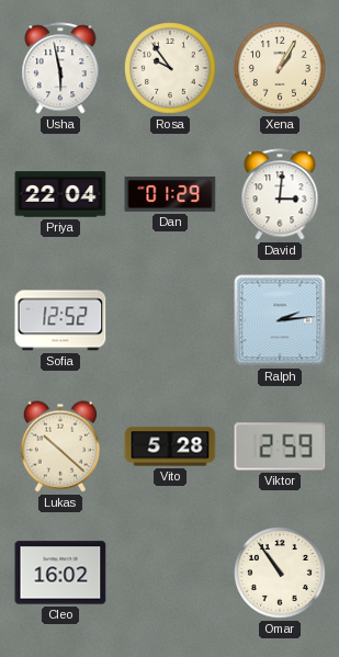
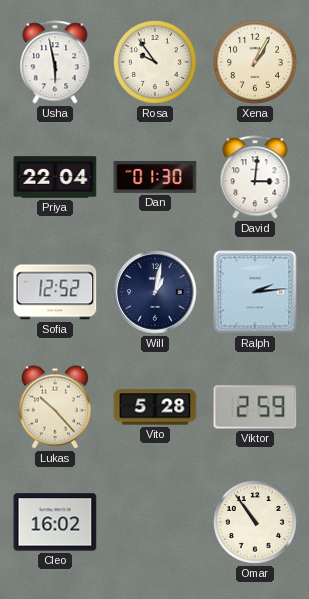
Dan: 01:29 -> 01:30
Will: none -> 1:02
Lukas: 10:22 -> 10:23
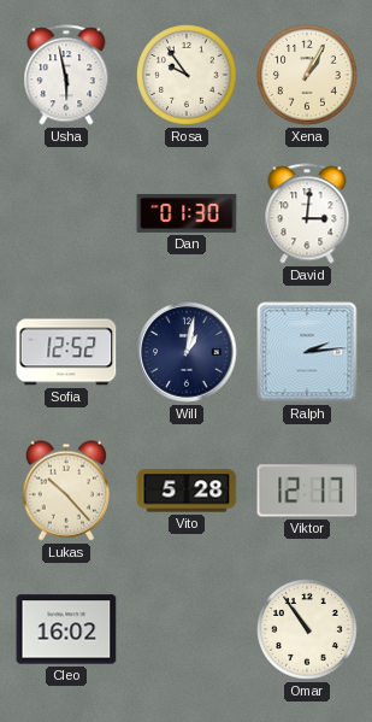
Priya: 22:04 -> none
Viktor: 2:59 -> 12:17
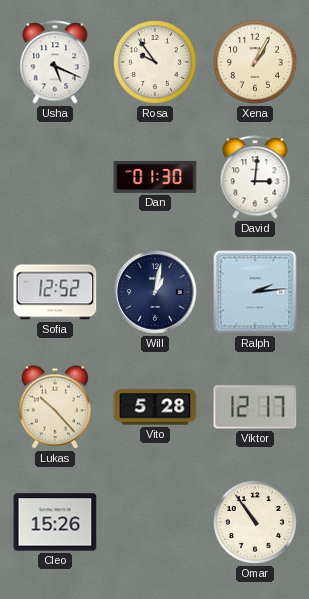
Usha: 5:58 -> 5:19
Cleo: 16:02 -> 15:26
